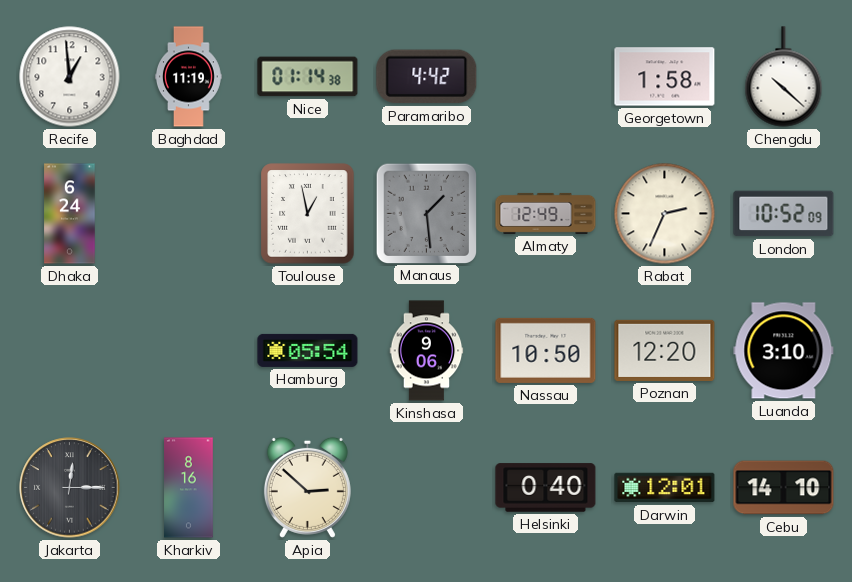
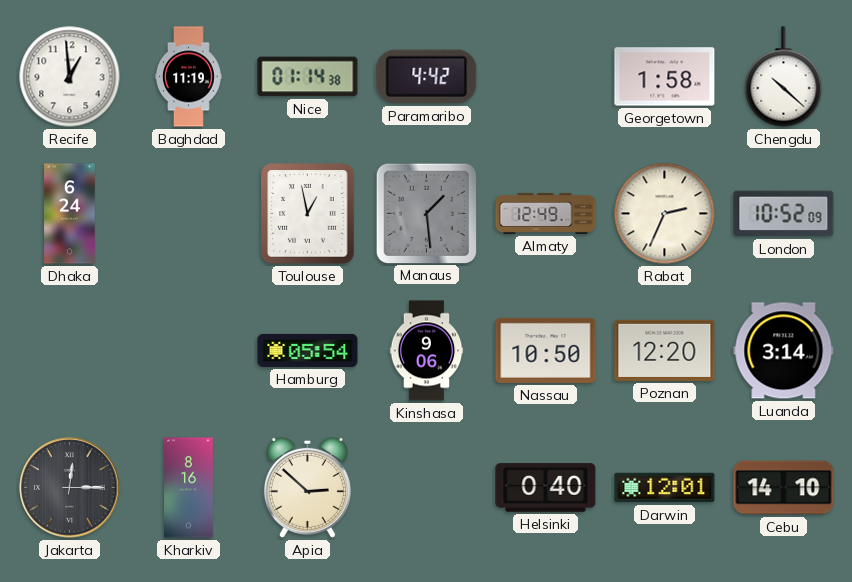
Luanda: 3:10 -> 3:14
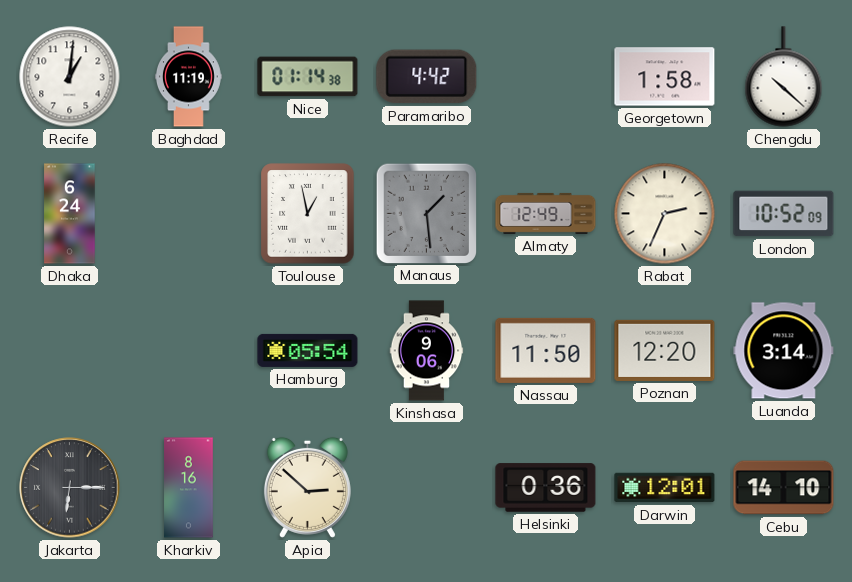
Recife: 12:59 -> 1:01
Nassau: 10:50 -> 11:50
Jakarta: 12:15 -> 6:15
Helsinki: 0:40 -> 0:36
